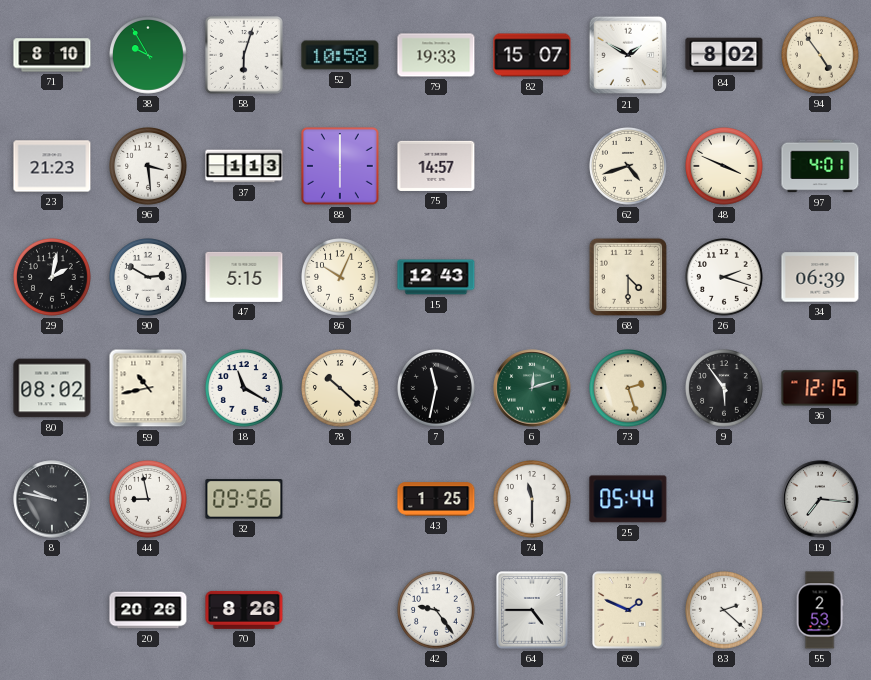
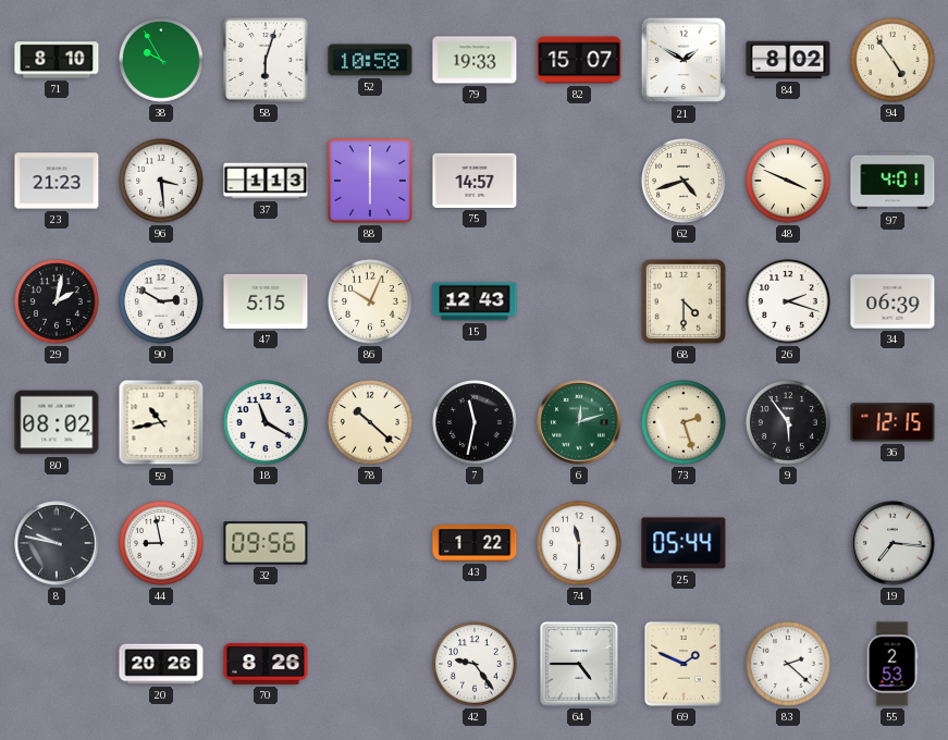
43: 1:25 -> 1:22
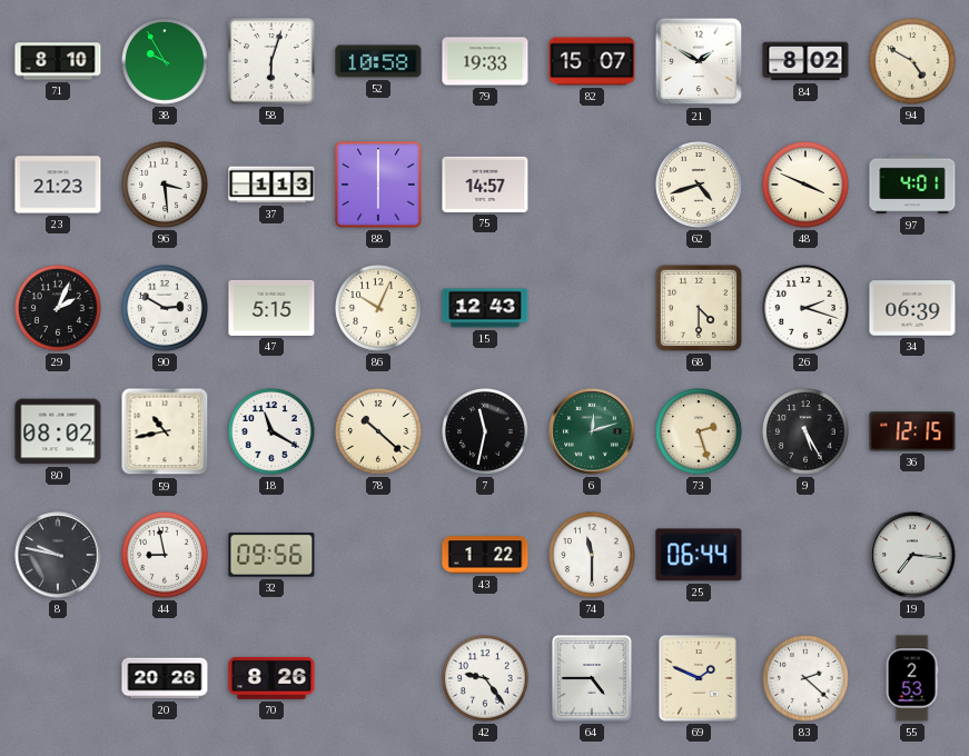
94: 4:54 -> 4:50
29: 2:02 -> 2:04
9: 5:54 -> 5:25
25: 05:44 -> 06:44
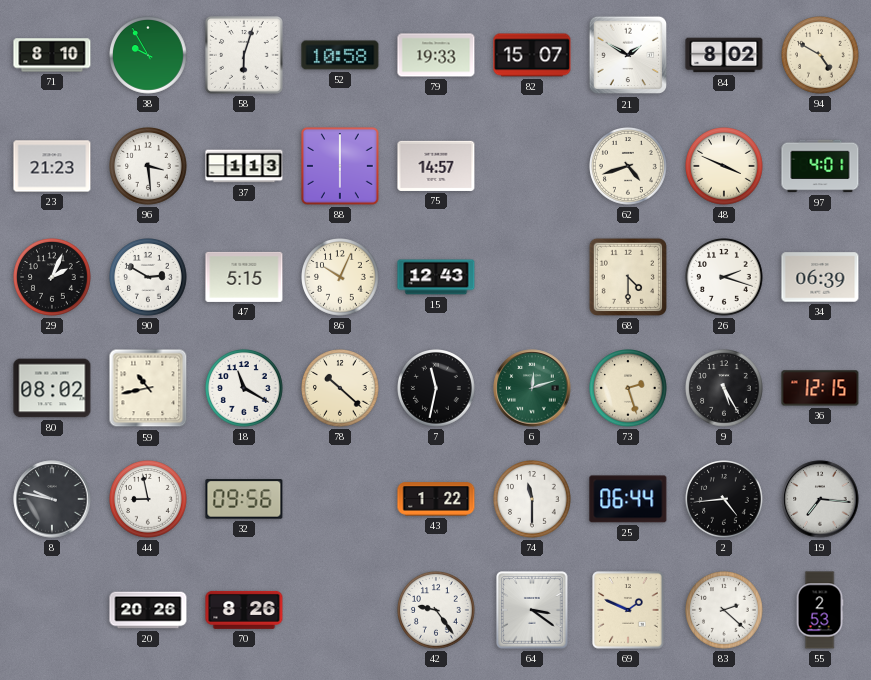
2: none -> 4:44
64: 4:45 -> 3:21
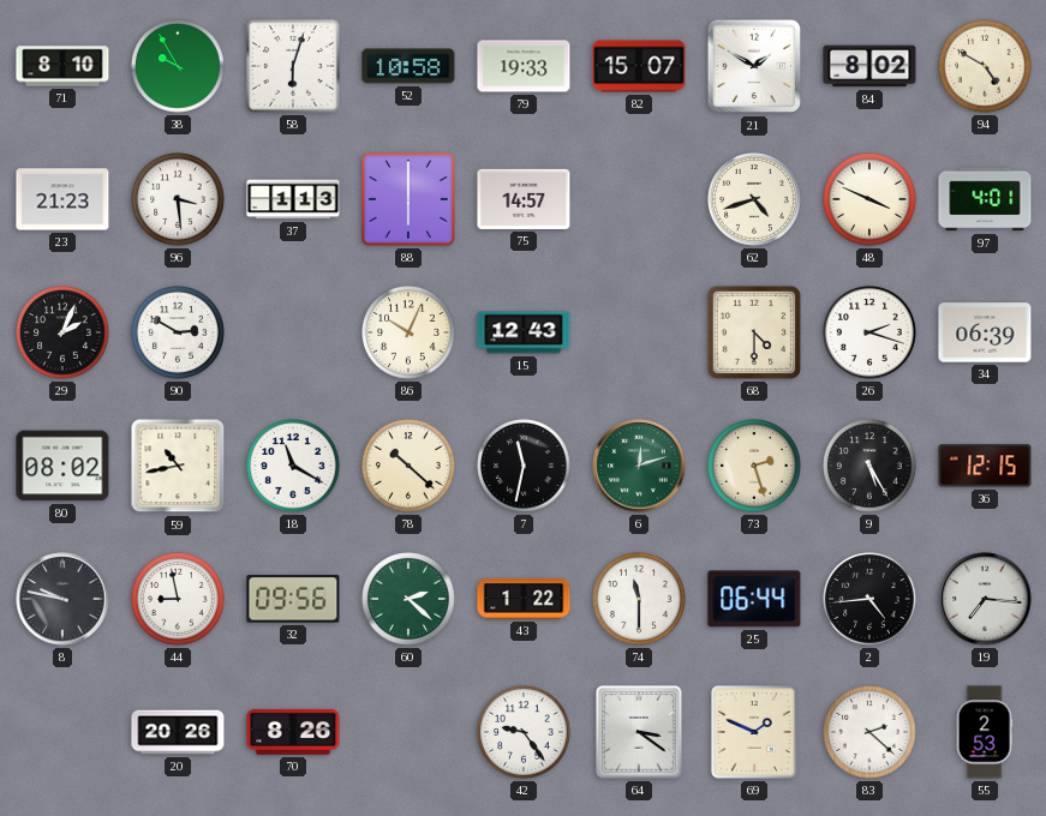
47: 5:15 -> none
60: none -> 2:22
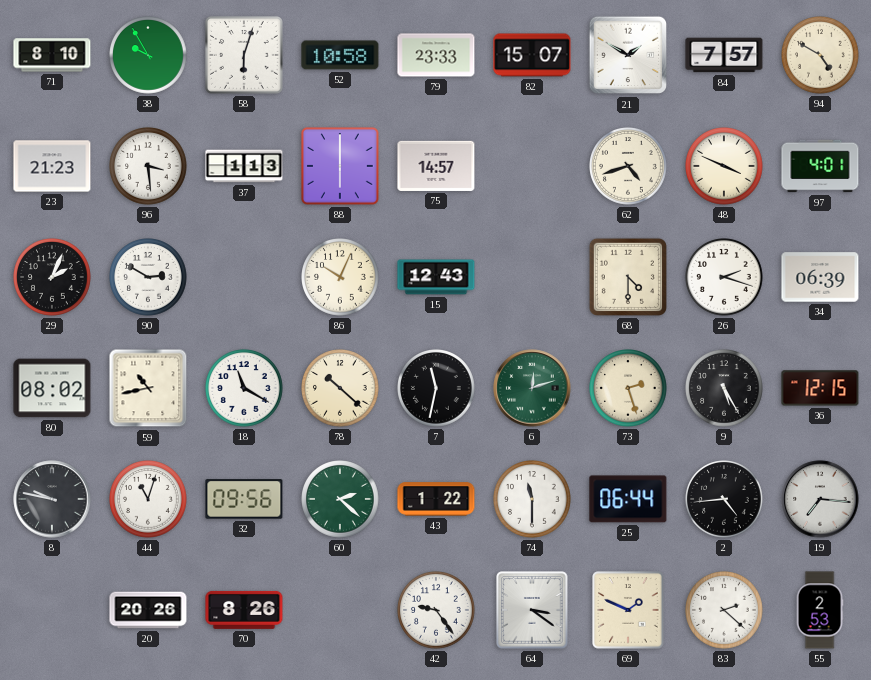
79: 19:33 -> 23:33
84: 8:02 -> 7:57
44: 8:58 -> 11:03
